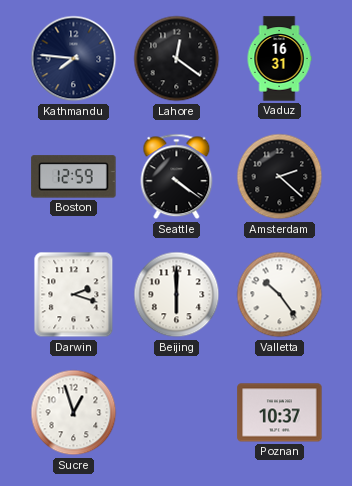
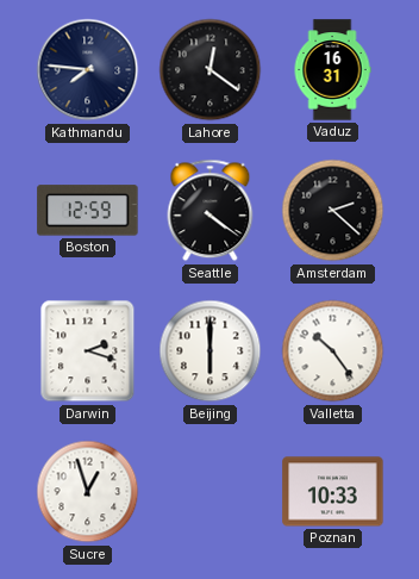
Poznan: 10:37 -> 10:33
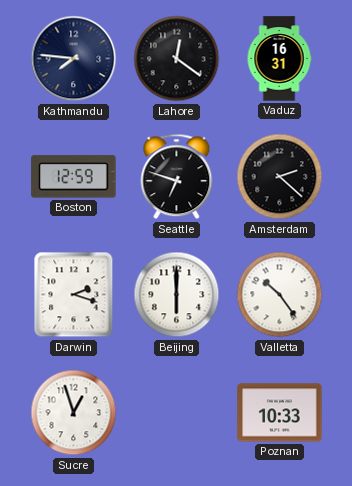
Seattle: 4:21 -> 6:48
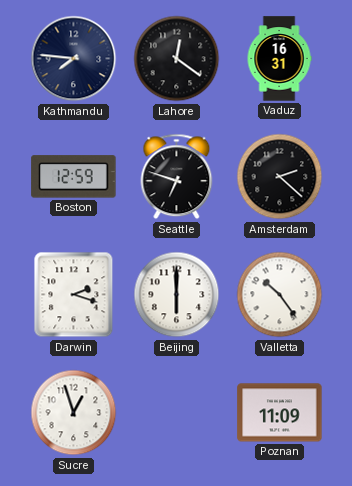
Poznan: 10:33 -> 11:09
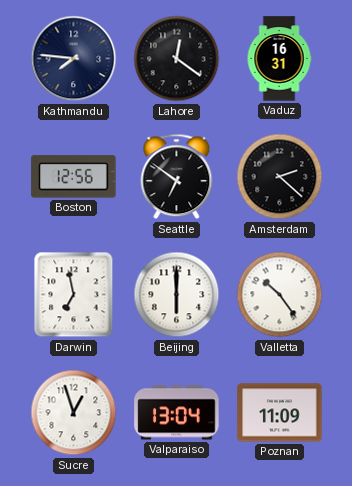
Boston: 12:59 -> 12:56
Seattle: 6:48 -> 6:51
Darwin: 2:18 -> 6:58
Valparaiso: none -> 13:04
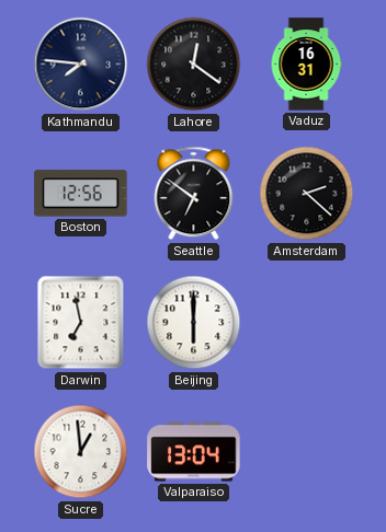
Valletta: 10:24 -> none
Sucre: 12:57 -> 12:59
Poznan: 11:09 -> none
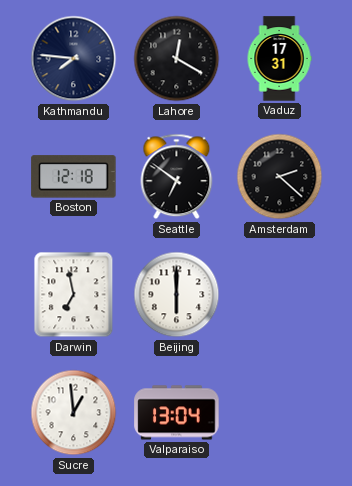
Lahore: 12:21 -> 12:20
Vaduz: 16:31 -> 17:31
Boston: 12:56 -> 12:18
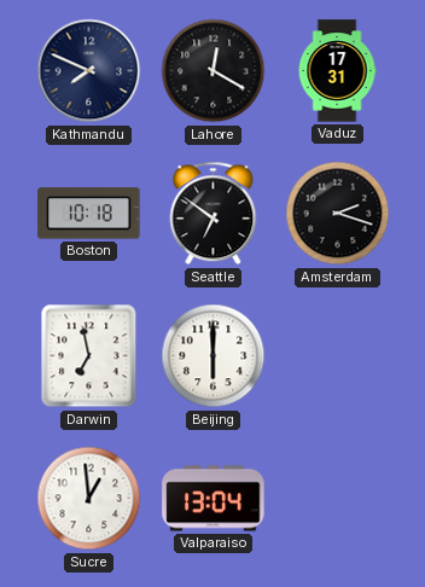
Kathmandu: 7:46 -> 7:49
Boston: 12:18 -> 10:18
Amsterdam: 2:22 -> 2:18
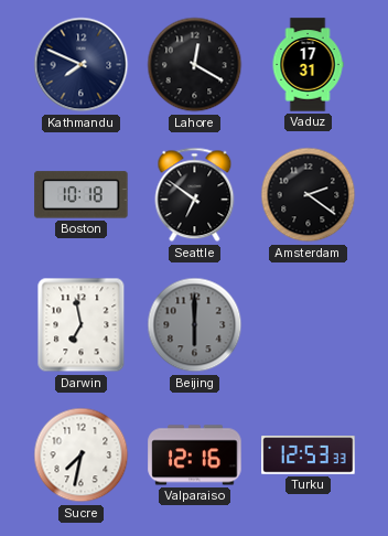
Amsterdam: 2:18 -> 2:21
Beijing dial: white -> grey
Sucre: 12:59 -> 7:32
Valparaiso: 13:04 -> 12:16
Turku: none -> 12:53
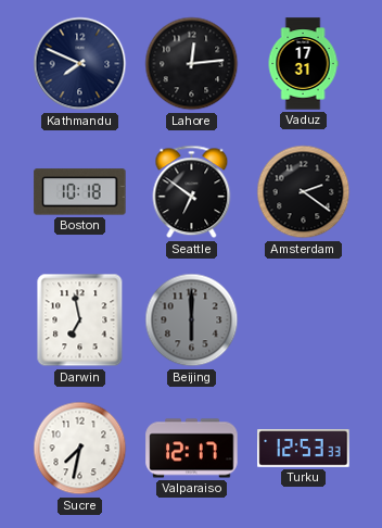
Lahore: 12:20 -> 12:14
Valparaiso: 12:16 -> 12:17
